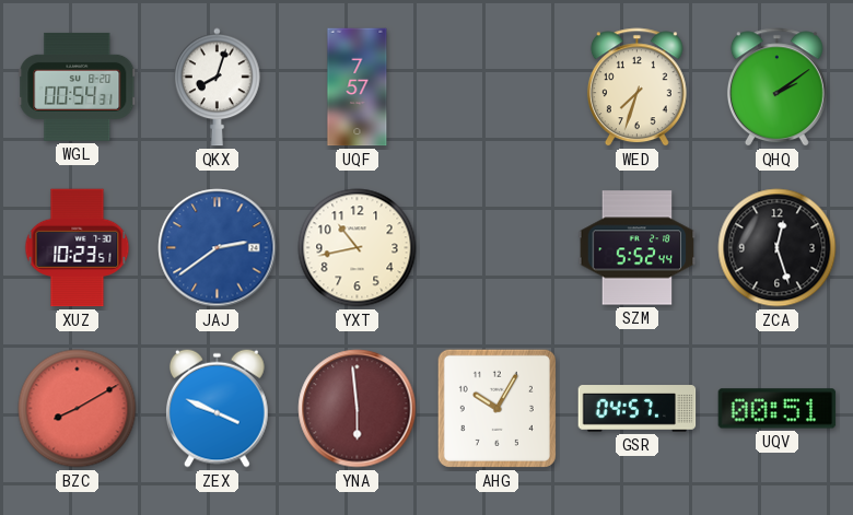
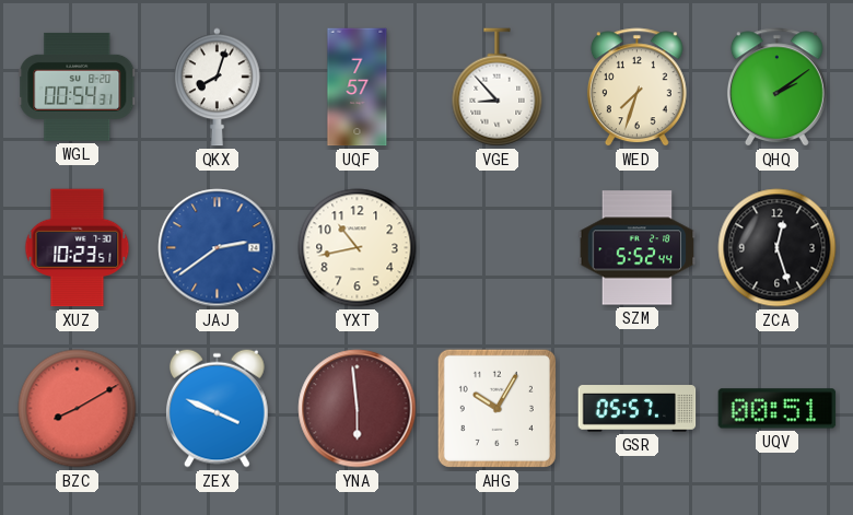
VGE: none -> 8:53
GSR: 04:57 -> 05:57
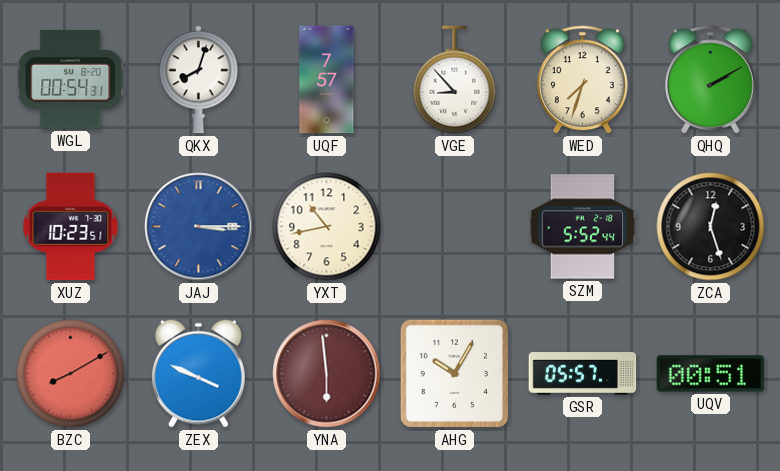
QHQ: 2:09 -> 2:10
JAJ: 2:39 -> 3:15
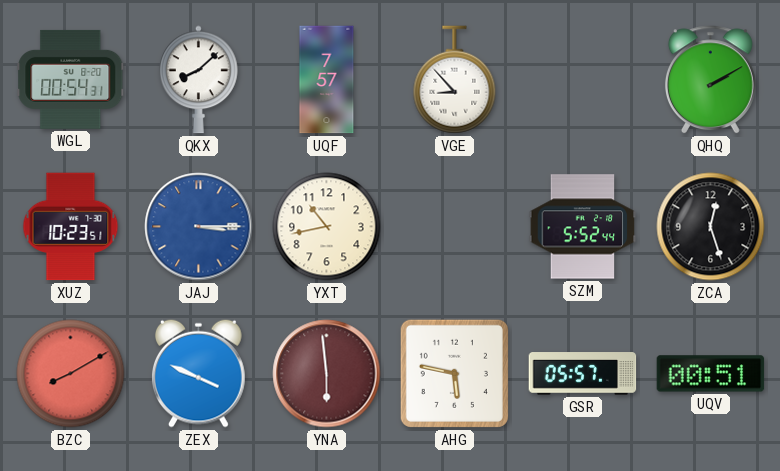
QKX: 8:03 -> 8:08
WED: 7:33 -> none
AHG: 10:05 -> 5:47
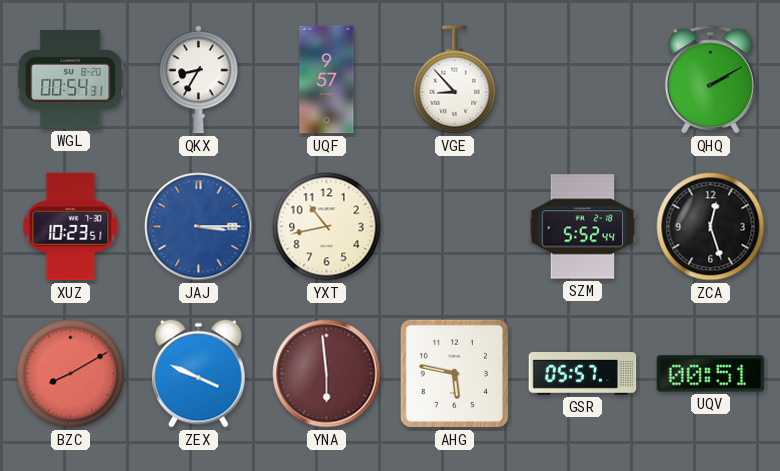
QKX: 8:08 -> 8:35
UQF: 7:57 -> 9:57
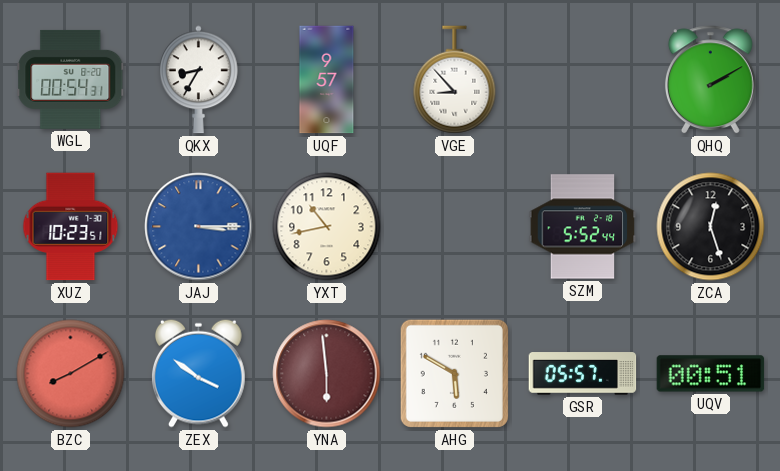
ZEX: 3:49 -> 3:51
AHG: 5:47 -> 5:50
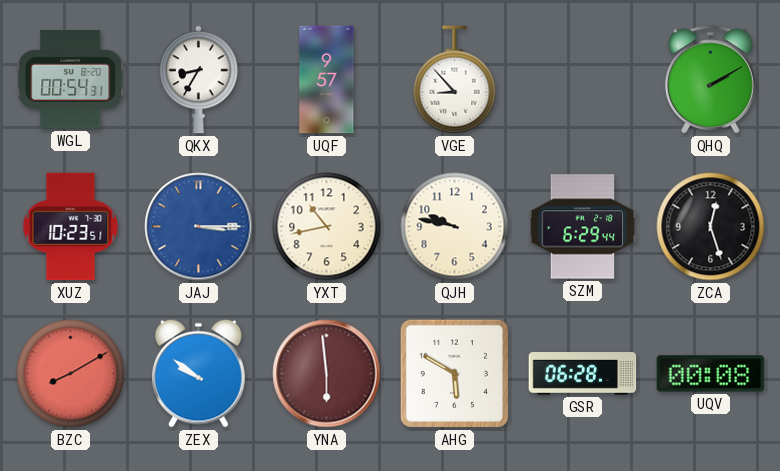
QJH: none -> 9:47
SZM: 5:52 -> 6:29
ZEX: 3:51 -> 9:51
GSR: 05:57 -> 06:28
UQV: 00:51 -> 00:08
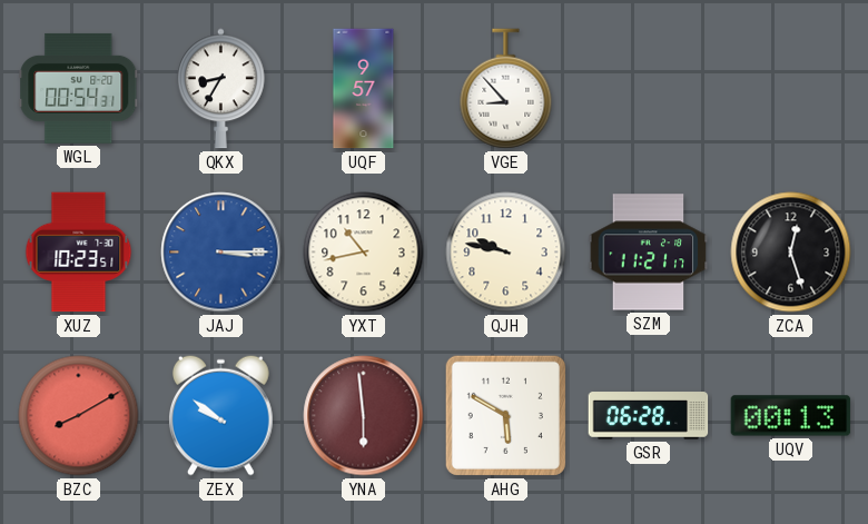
QHQ: 2:10 -> none
SZM: 6:29 -> 11:21
UQV: 00:08 -> 00:13
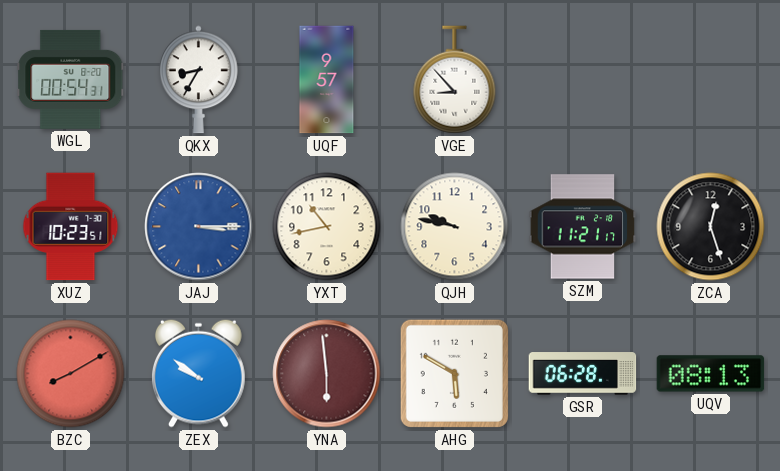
UQV: 00:13 -> 08:13
